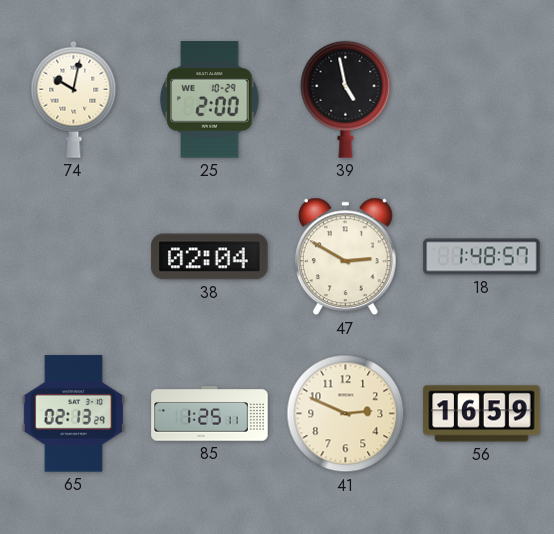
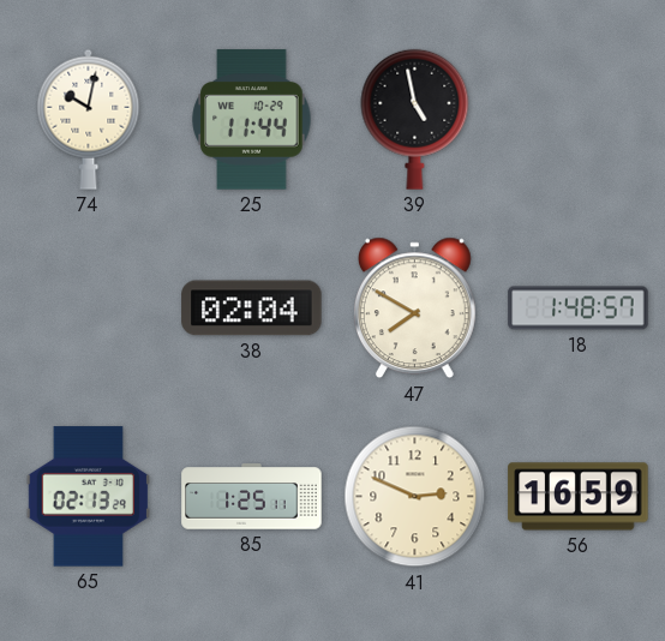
25: 2:00 -> 11:44
47: 2:50 -> 7:50
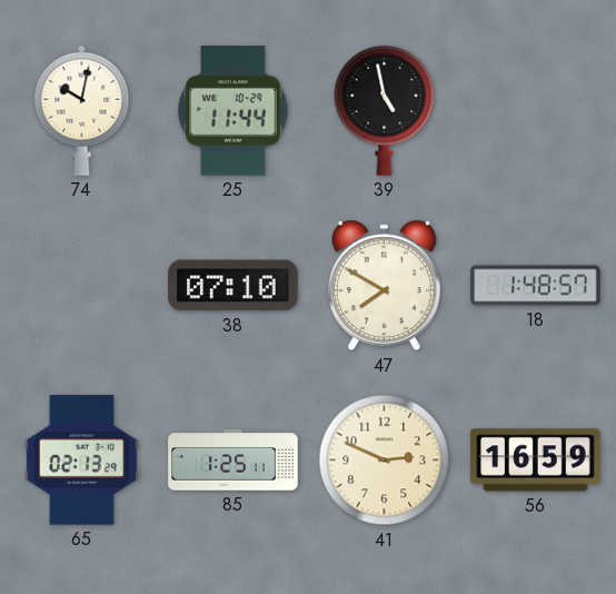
38: 02:04 -> 07:10
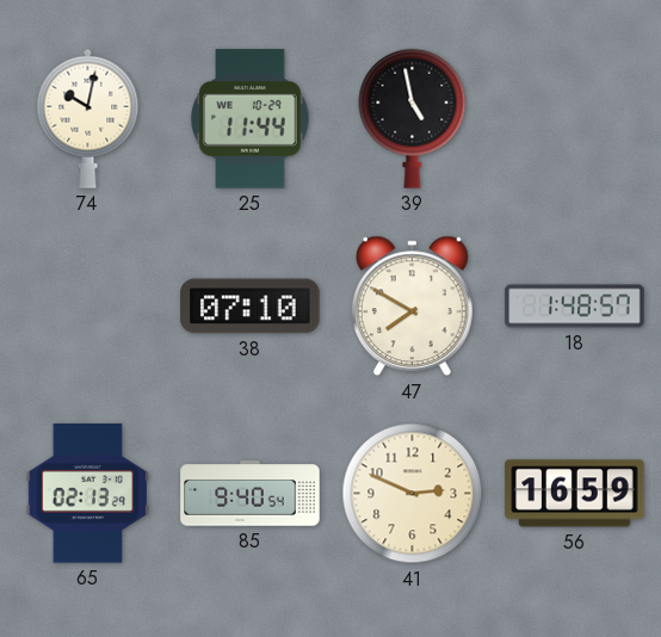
85: 1:25 -> 9:40
